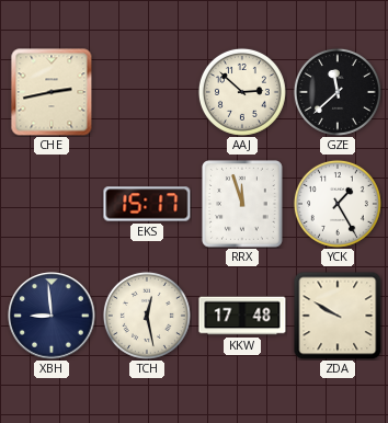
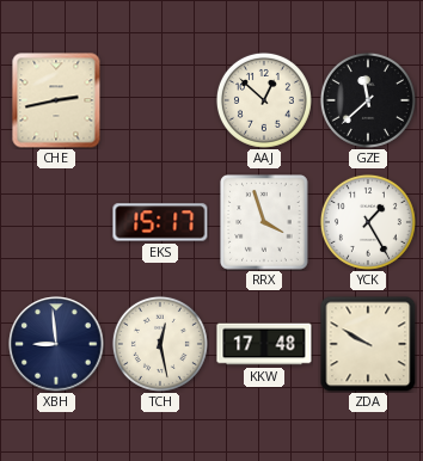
AAJ: 2:52 -> 12:52
RRX: 11:57 -> 3:57
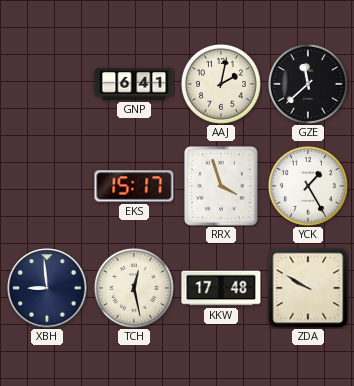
CHE: 2:43 -> none
GNP: none -> 6:41
AAJ: 12:52 -> 2:02
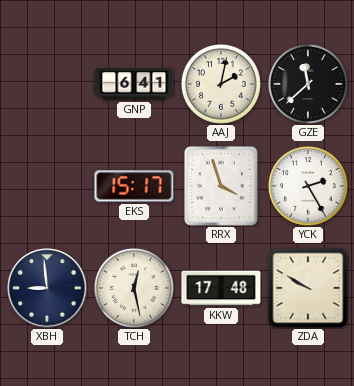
YCK: 1:25 -> 2:25
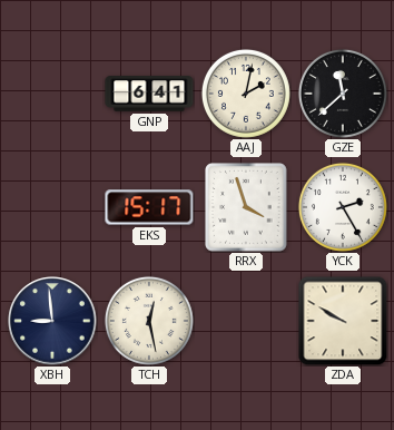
KKW: 17:48 -> none
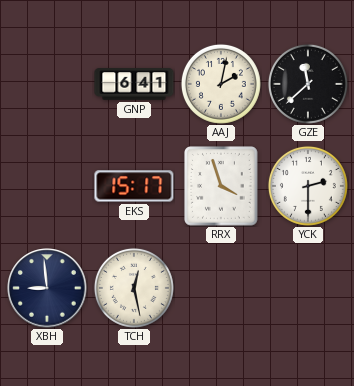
YCK: 2:25 -> 2:30
ZDA: 9:50 -> none
